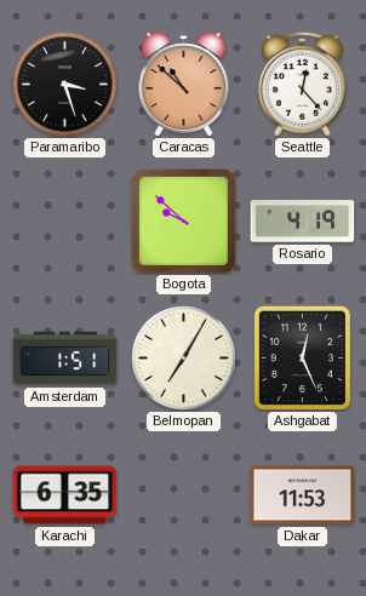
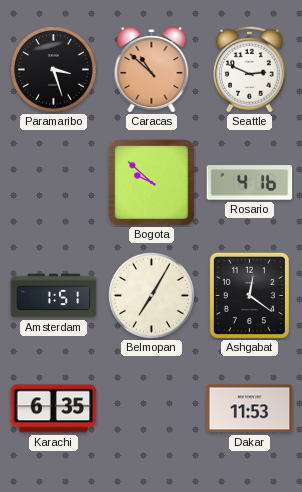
Seattle: 12:23 -> 2:49
Rosario: 4:19 -> 4:16
Ashgabat: 12:26 -> 12:21
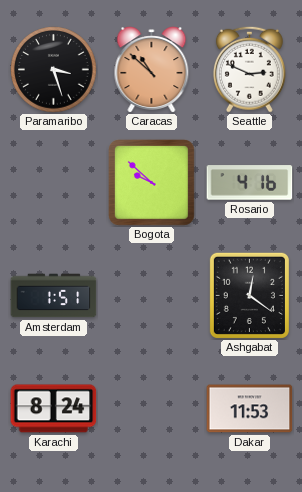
Belmopan: 7:05 -> none
Karachi: 6:35 -> 8:24
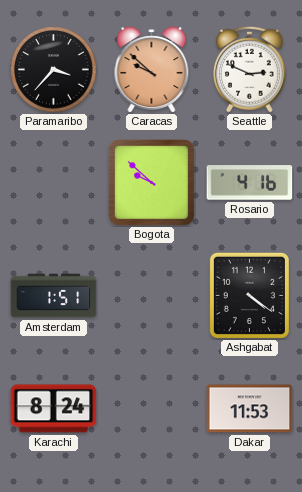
Paramaribo: 3:27 -> 3:37
Caracas: 10:52 -> 9:52
Ashgabat: 12:21 -> 4:21
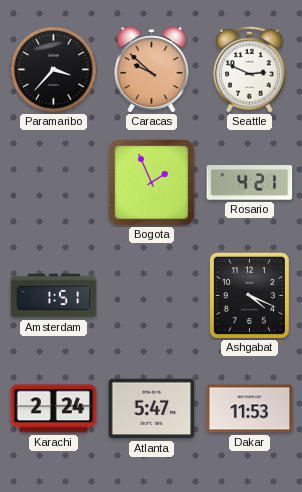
Bogota: 9:52 -> 1:56
Rosario: 4:16 -> 4:21
Ashgabat: 4:21 -> 4:19
Karachi: 8:24 -> 2:24
Atlanta: none -> 5:47
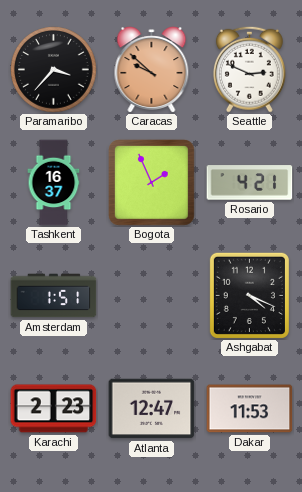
Tashkent: none -> 16:37
Karachi: 2:24 -> 2:23
Atlanta: 5:47 -> 12:47
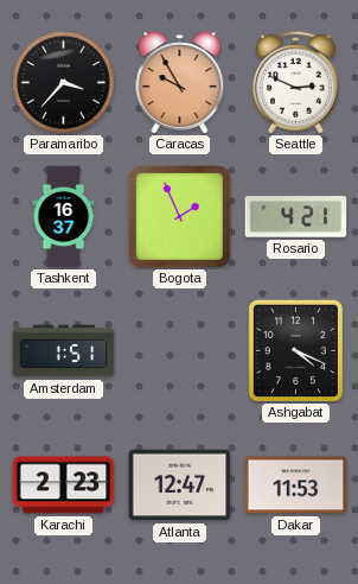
Caracas: 9:52 -> 9:55
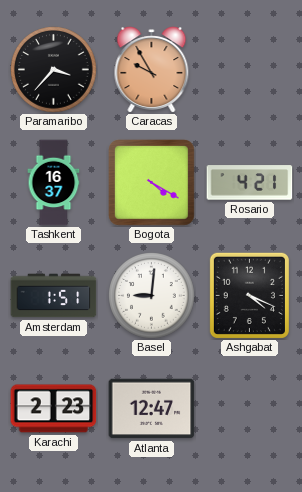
Seattle: 2:49 -> none
Bogota: 1:56 -> 4:20
Basel: none -> 9:01
Dakar: 11:53 -> none
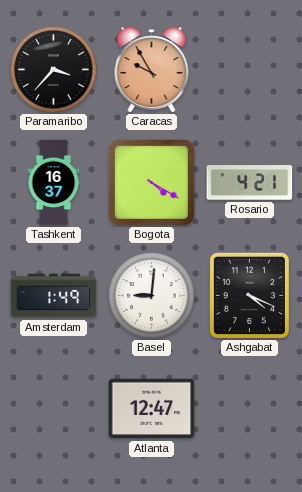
Amsterdam: 1:51 -> 1:49
Karachi: 2:23 -> none
